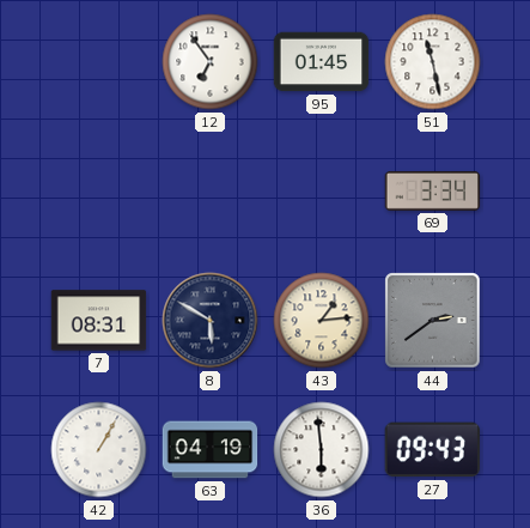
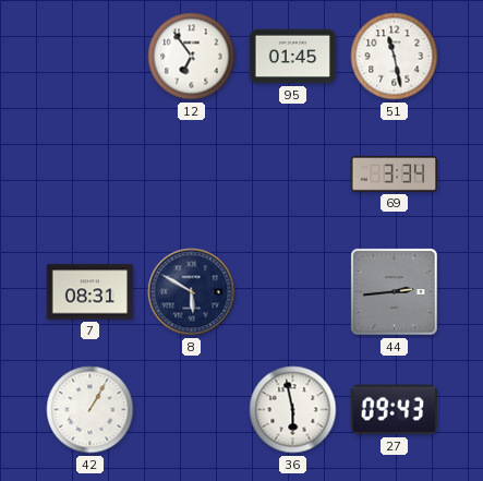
43: 1:14 -> none
44: 2:39 -> 2:44
63: 04:19 -> none
36: 5:59 -> 5:58
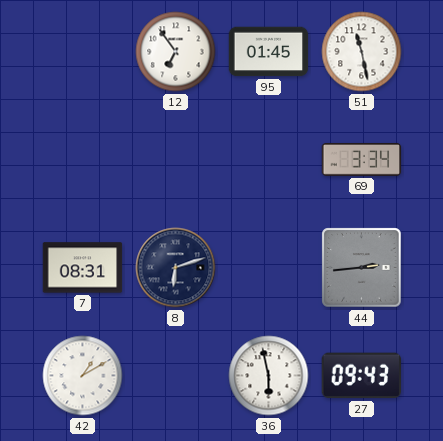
8: 5:50 -> 6:12
42: 1:05 -> 1:10
